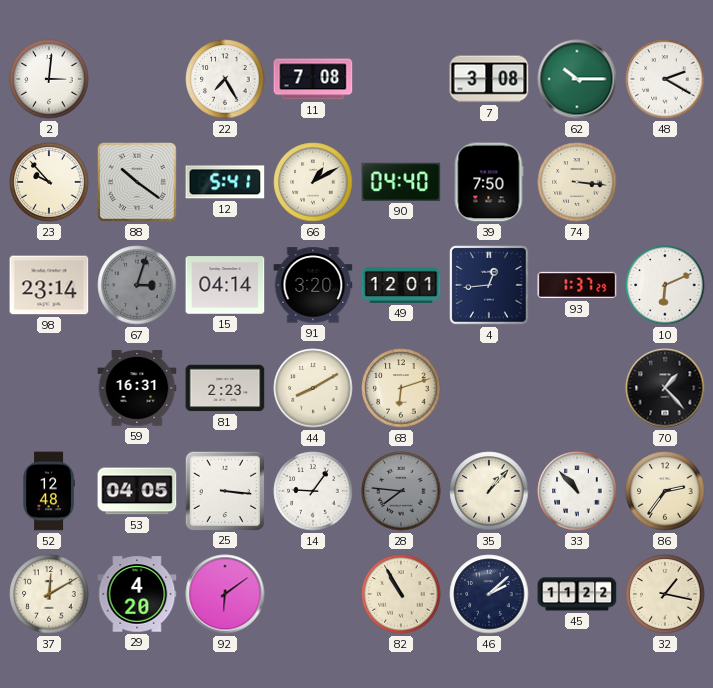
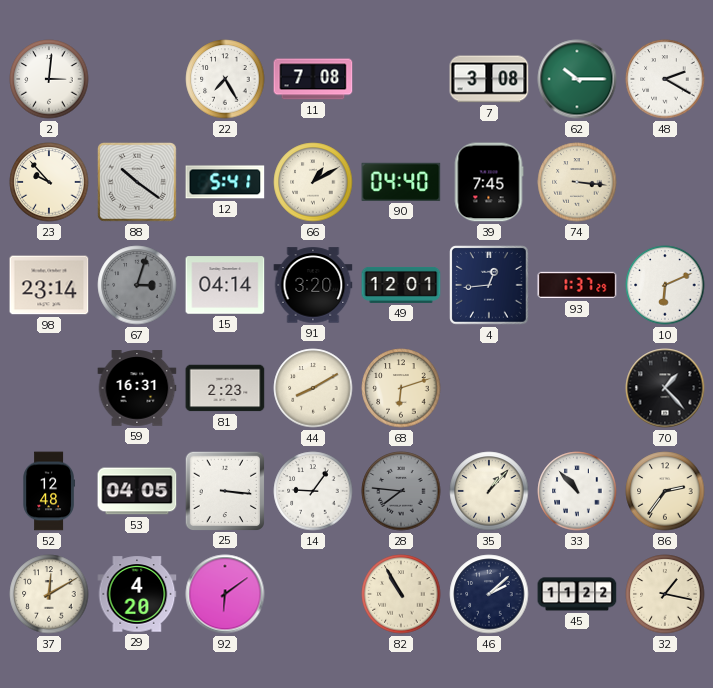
39: 7:50 -> 7:45
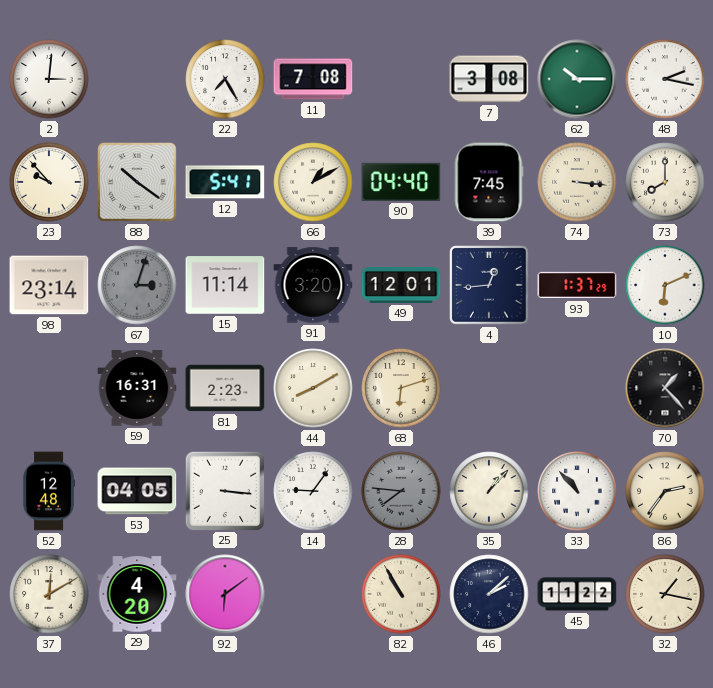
48: 2:20 -> 2:17
73: none -> 8:00
15: 04:14 -> 11:14
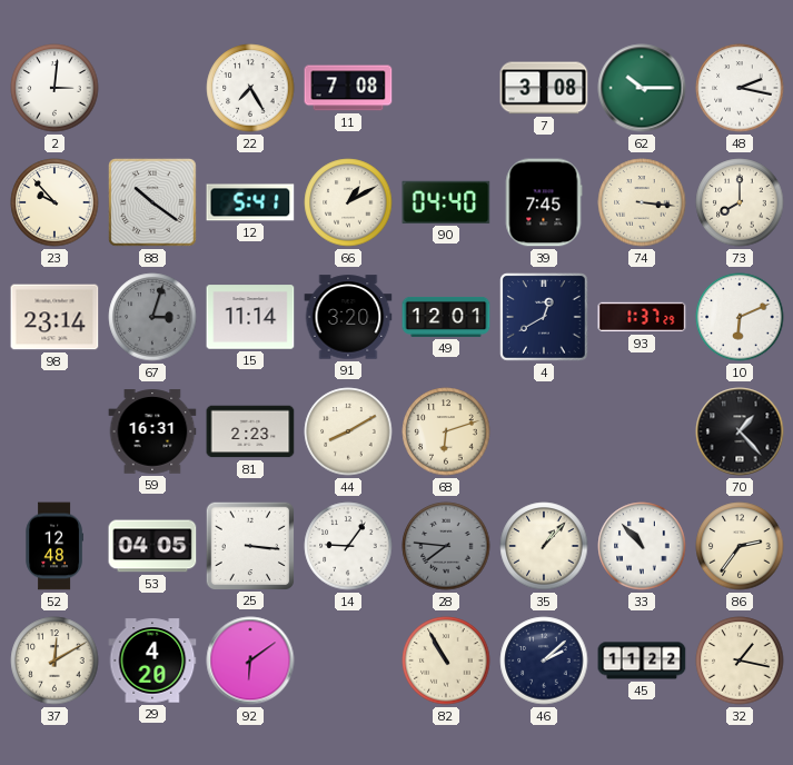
4: 12:44 -> 12:40
